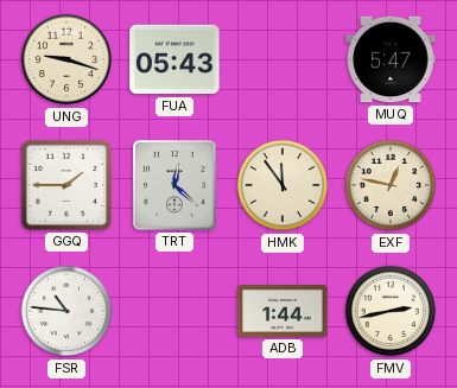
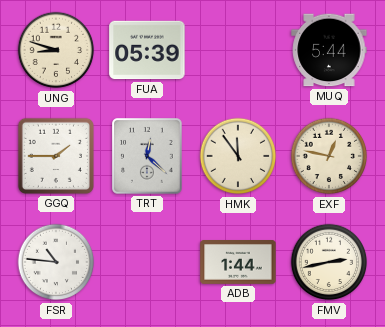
UNG: 9:18 -> 8:48
FUA: 05:43 -> 05:39
MUQ: 5:47 -> 5:44
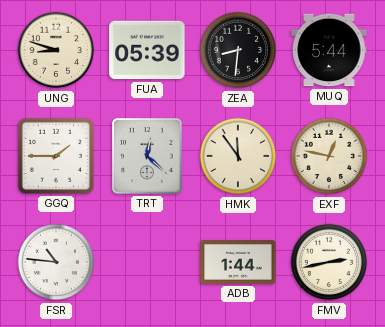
ZEA: none -> 8:31
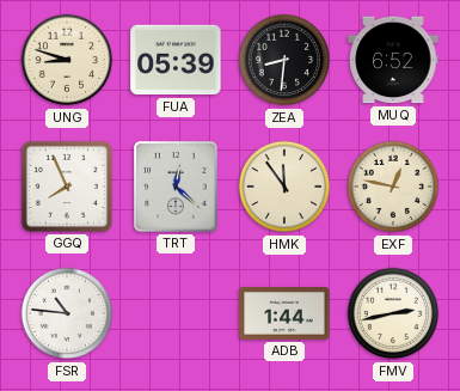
MUQ: 5:44 -> 6:52
GGQ: 1:45 -> 7:56
